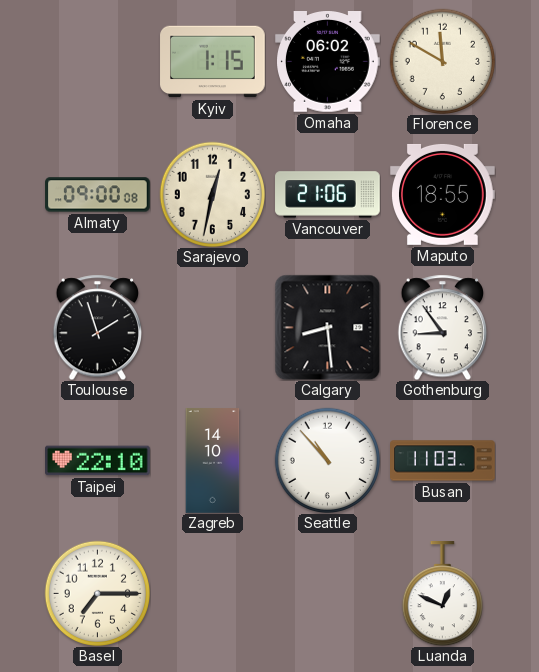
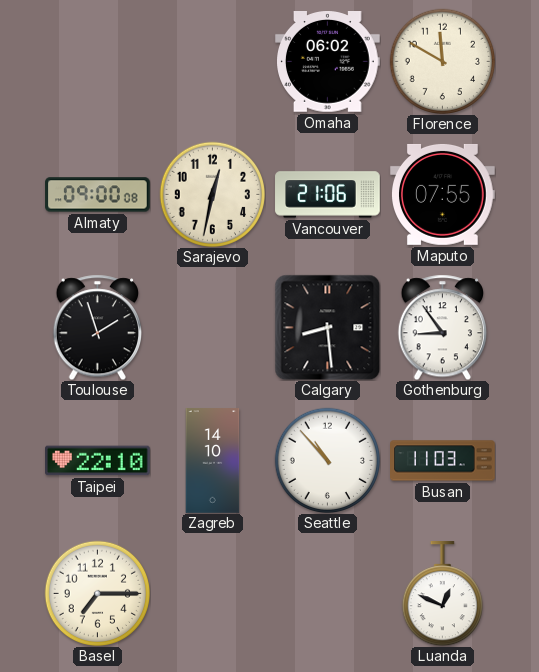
Kyiv: 1:15 -> none
Maputo: 18:55 -> 07:55
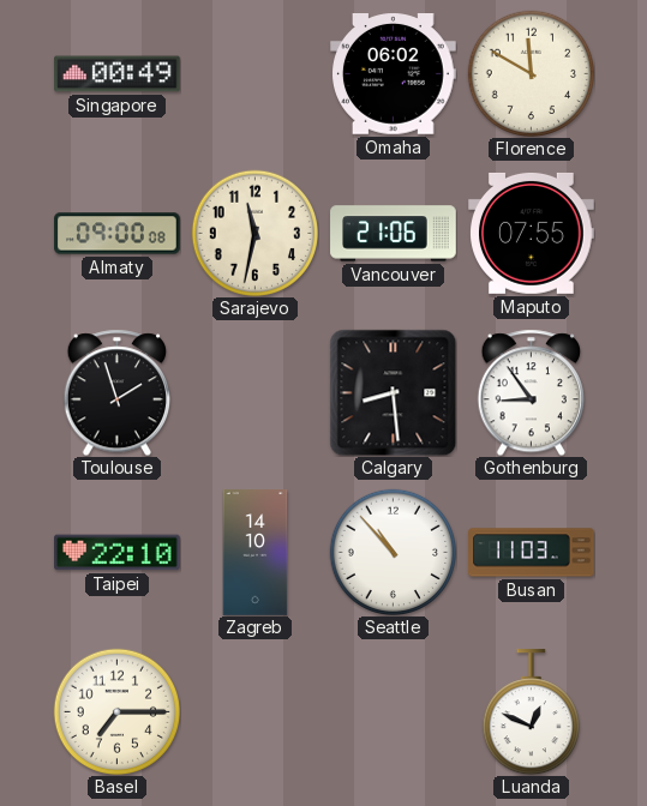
Singapore: none -> 00:49
Sarajevo: 12:32 -> 11:32
